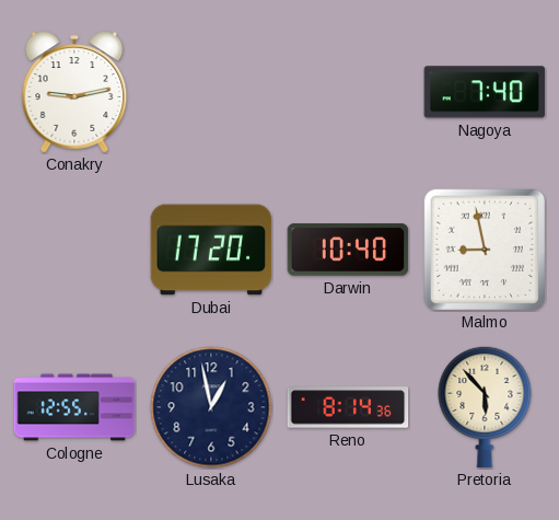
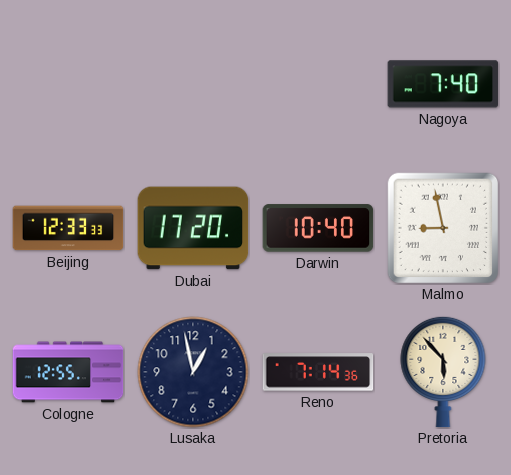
Conakry: 9:13 -> none
Beijing: none -> 12:33
Reno: 8:14 -> 7:14
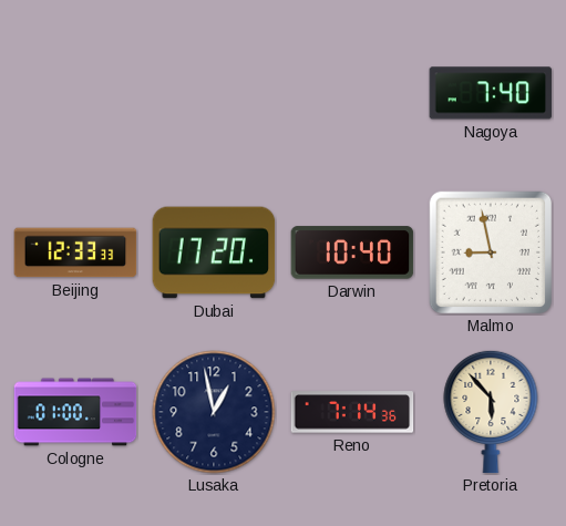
Cologne: 12:55 -> 01:00
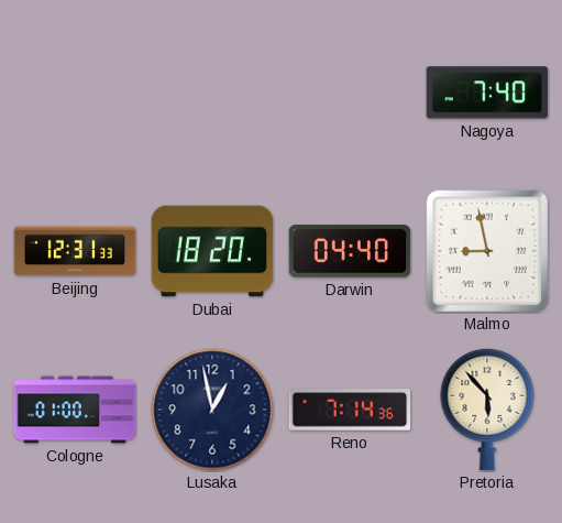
Beijing: 12:33 -> 12:31
Dubai: 17:20 -> 18:20
Darwin: 10:40 -> 04:40
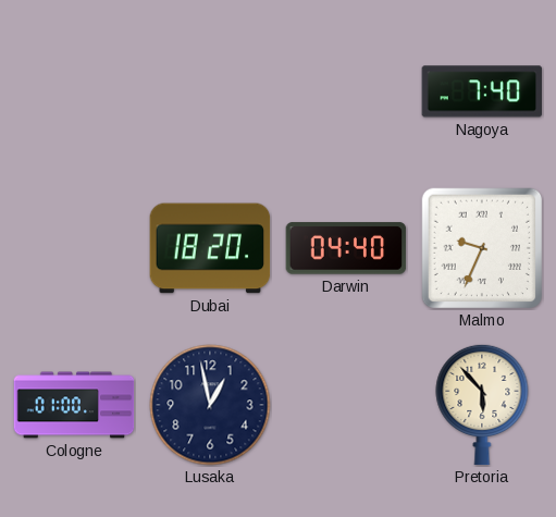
Beijing: 12:31 -> none
Malmo: 8:58 -> 9:34
Reno: 7:14 -> none
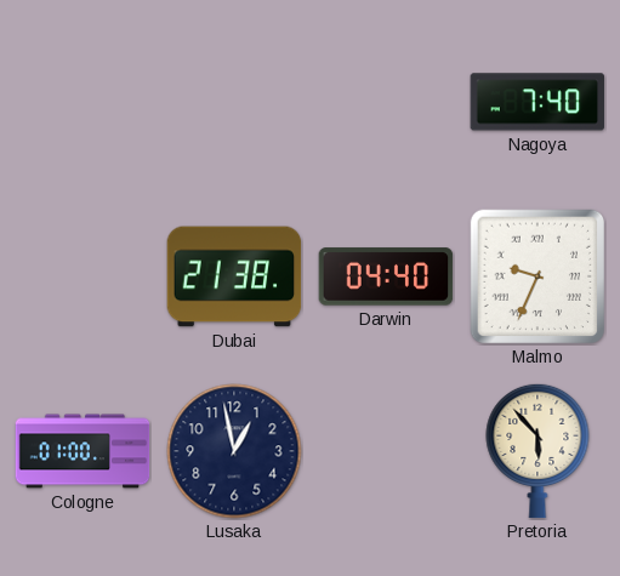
Dubai: 18:20 -> 21:38
